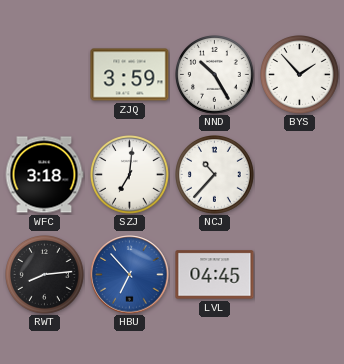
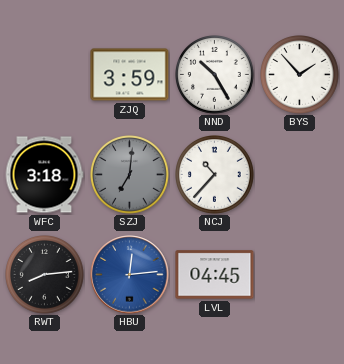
SZJ dial: white -> grey
HBU: 6:53 -> 12:14
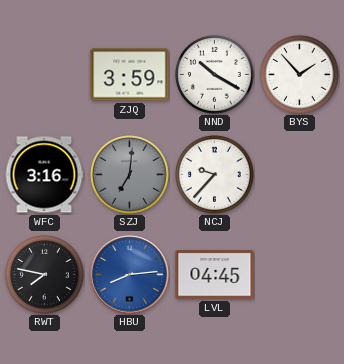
NND: 10:25 -> 10:20
WFC: 3:18 -> 3:16
NCJ: 10:37 -> 9:37
RWT: 8:14 -> 7:47
HBU: 12:14 -> 8:14
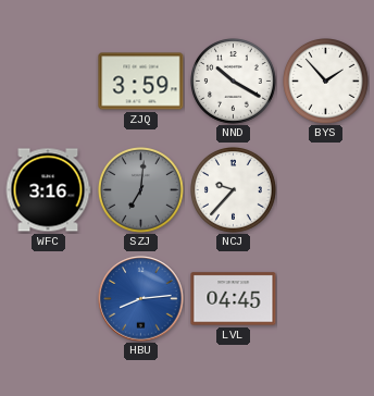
RWT: 7:47 -> none
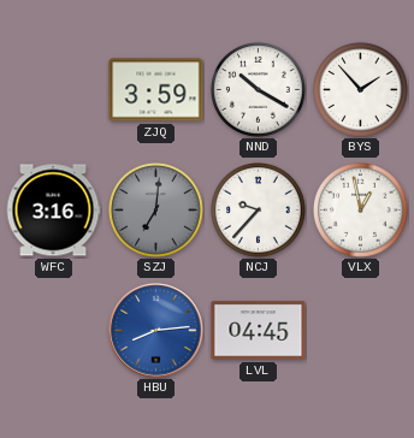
VLX: none -> 12:58
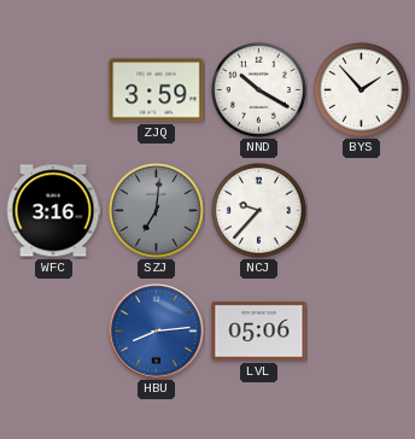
VLX: 12:58 -> none
LVL: 04:45 -> 05:06
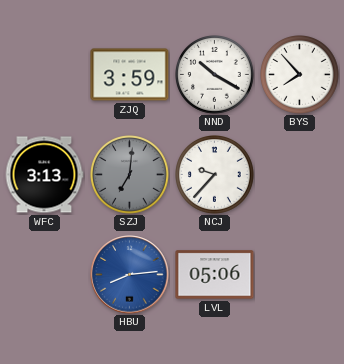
BYS: 1:53 -> 7:53
WFC: 3:16 -> 3:13
